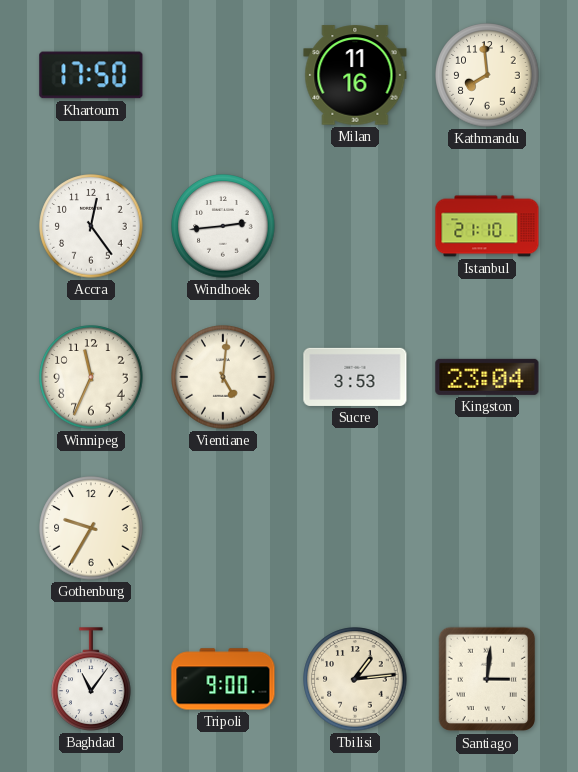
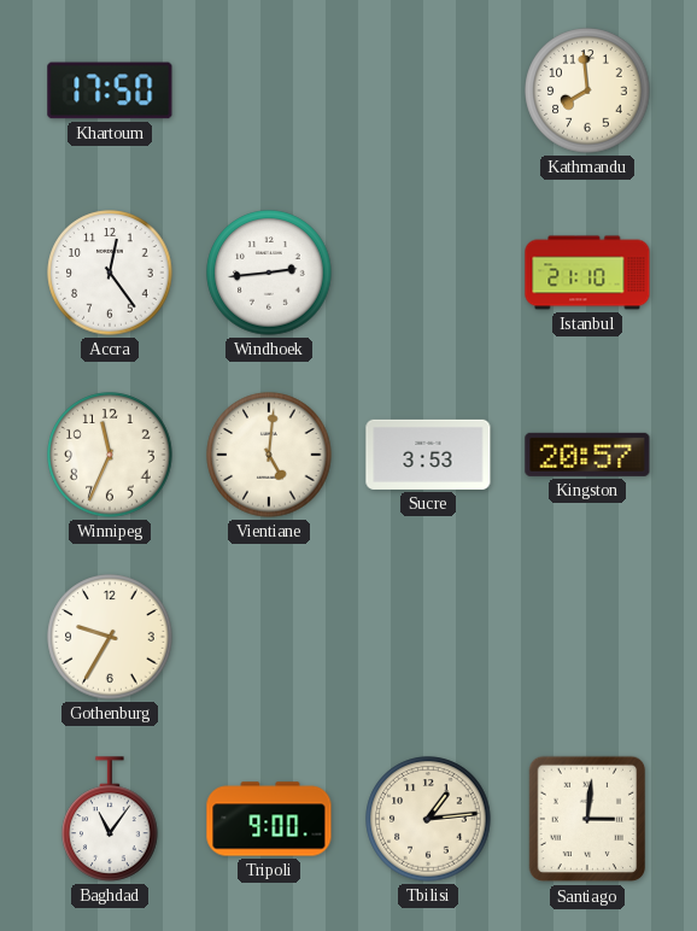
Milan: 11:16 -> none
Kingston: 23:04 -> 20:57
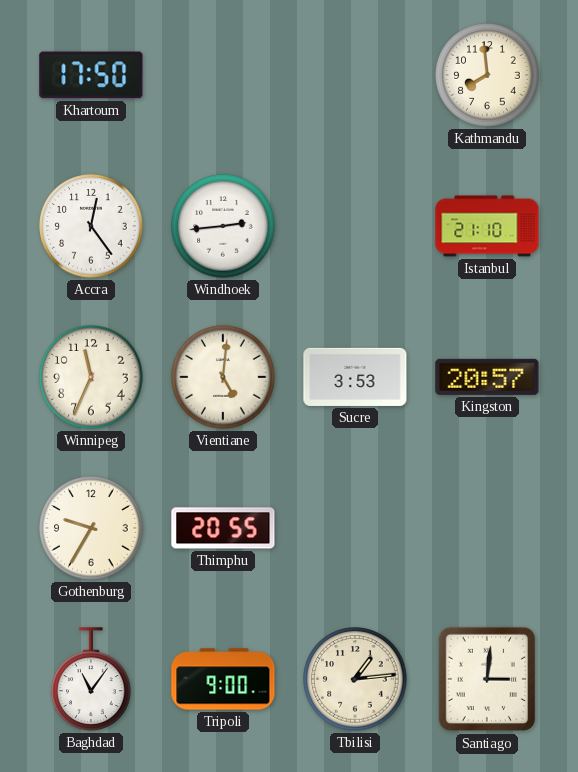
Thimphu: none -> 20:55
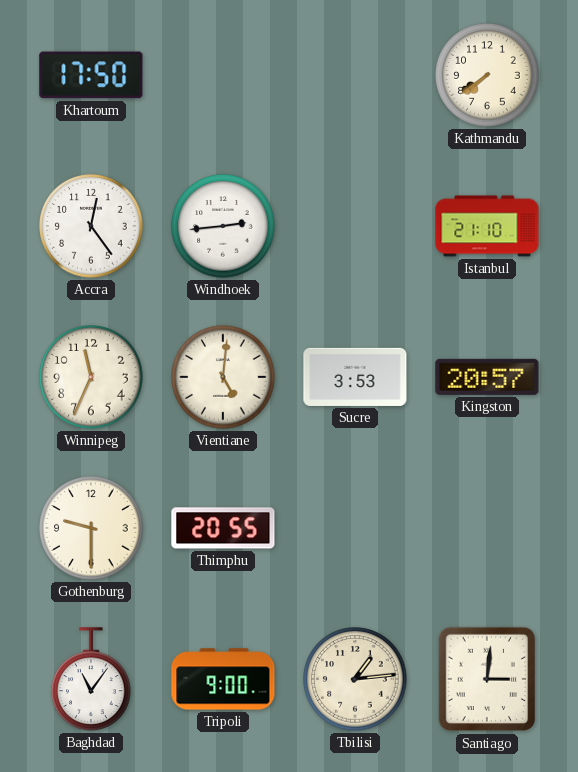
Kathmandu: 7:59 -> 7:39
Gothenburg: 9:35 -> 9:30
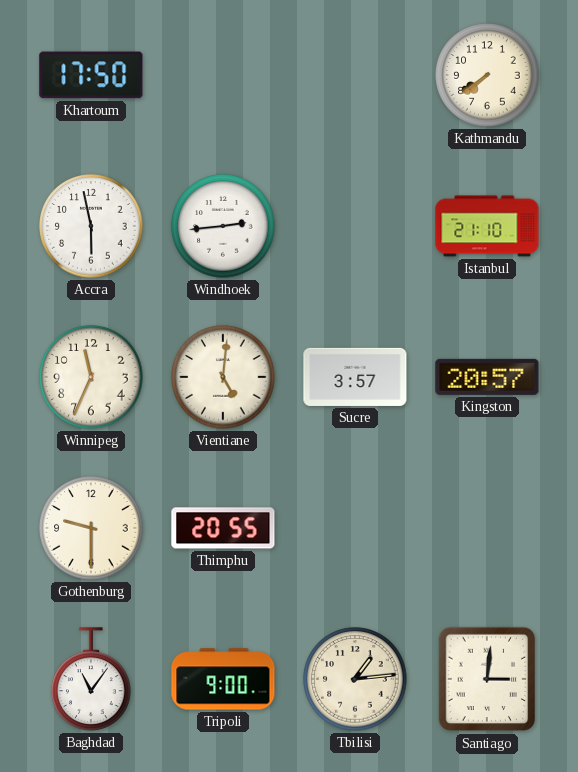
Accra: 12:24 -> 5:58
Sucre: 3:53 -> 3:57
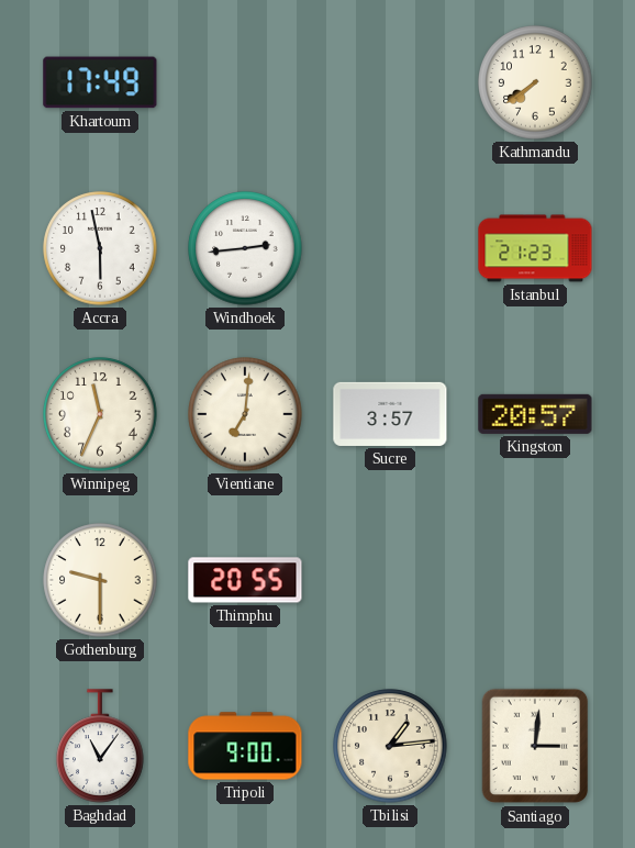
Khartoum: 17:50 -> 17:49
Istanbul: 21:10 -> 21:23
Vientiane: 5:01 -> 7:01
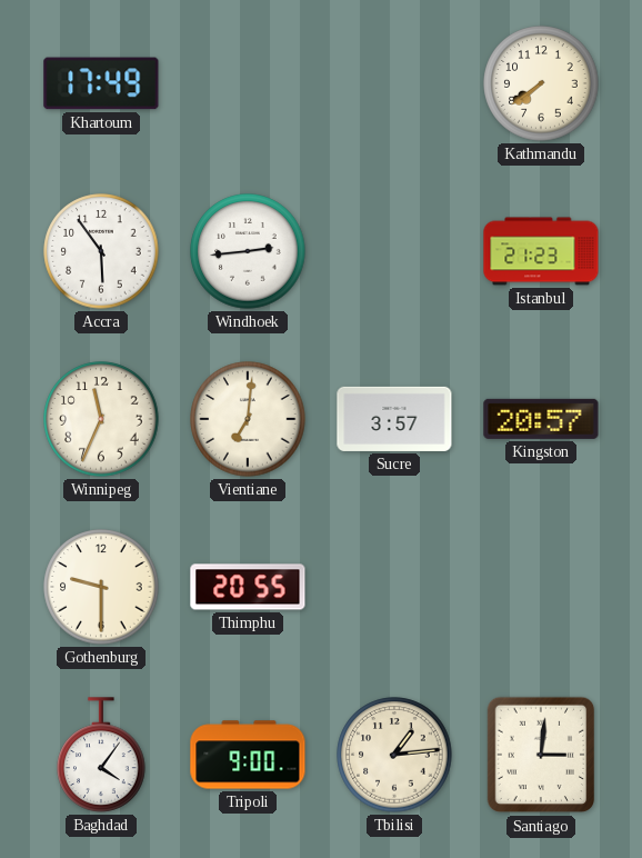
Accra: 5:58 -> 5:54
Baghdad: 11:06 -> 4:06
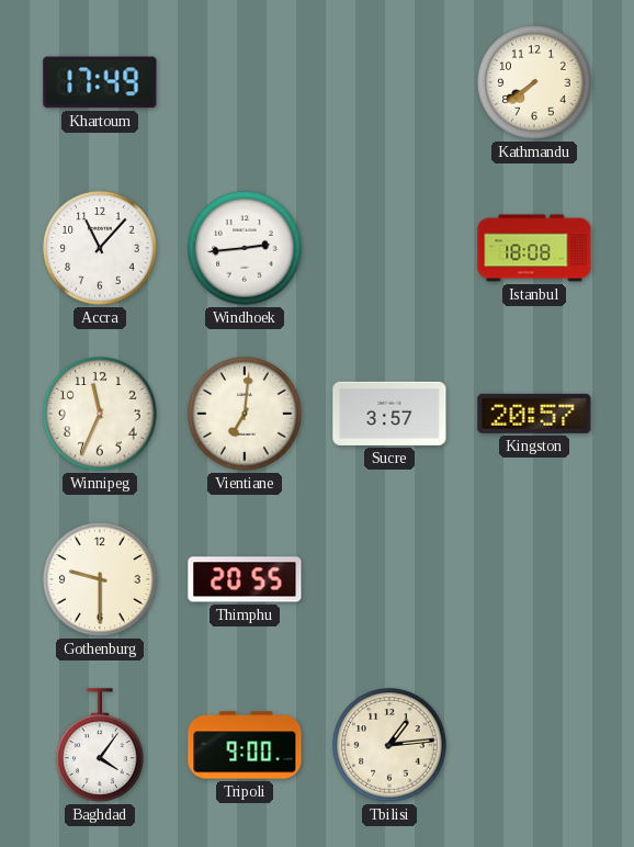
Accra: 5:54 -> 11:07
Istanbul: 21:23 -> 18:08
Santiago: 3:01 -> none
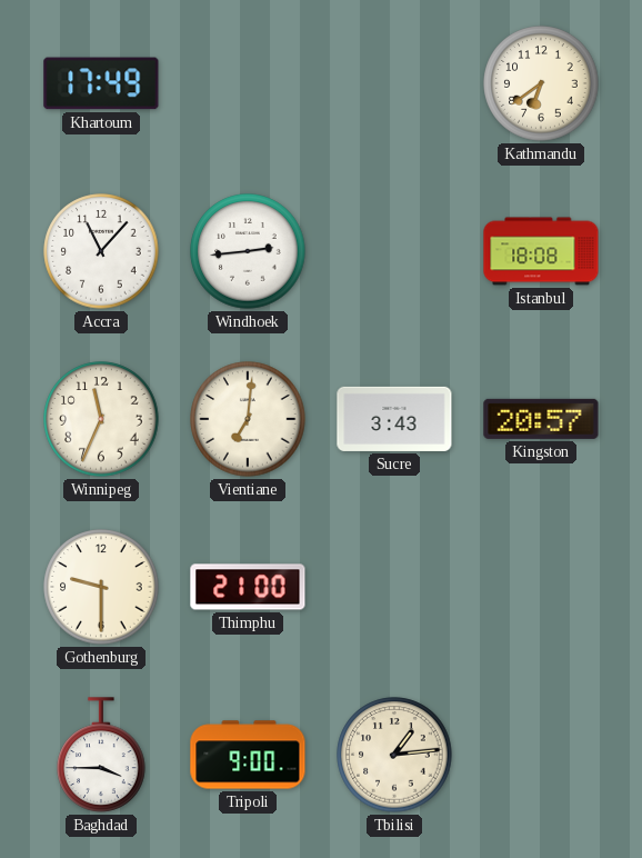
Kathmandu: 7:39 -> 6:39
Sucre: 3:57 -> 3:43
Thimphu: 20:55 -> 21:00
Baghdad: 4:06 -> 3:45
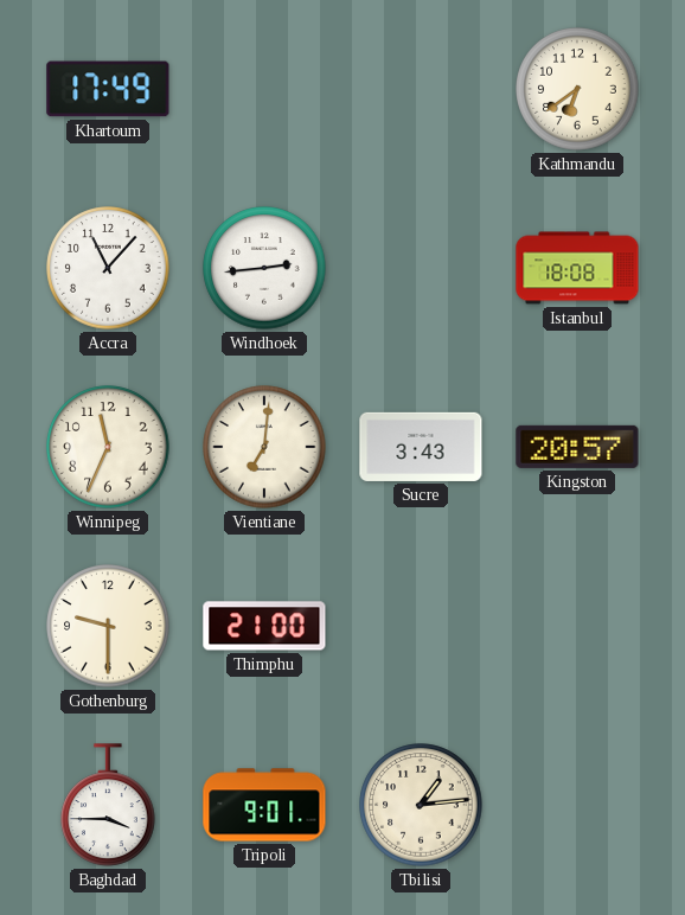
Tripoli: 9:00 -> 9:01
